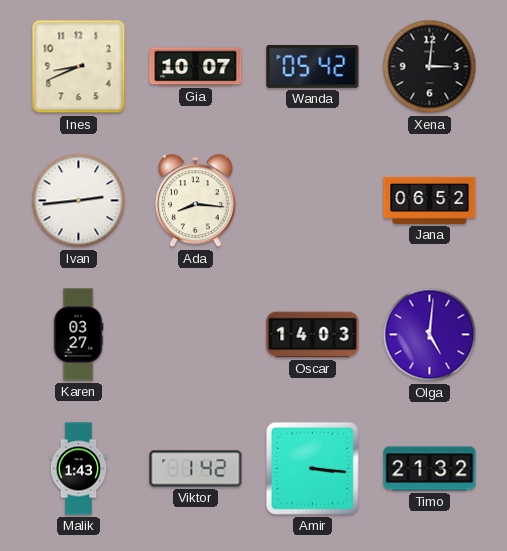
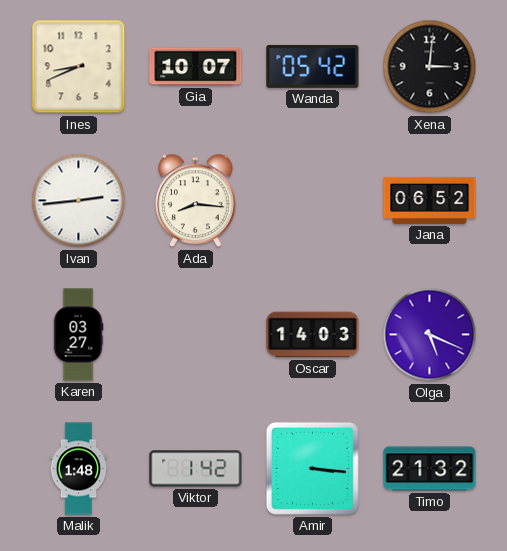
Olga: 5:01 -> 5:19
Malik: 1:43 -> 1:48
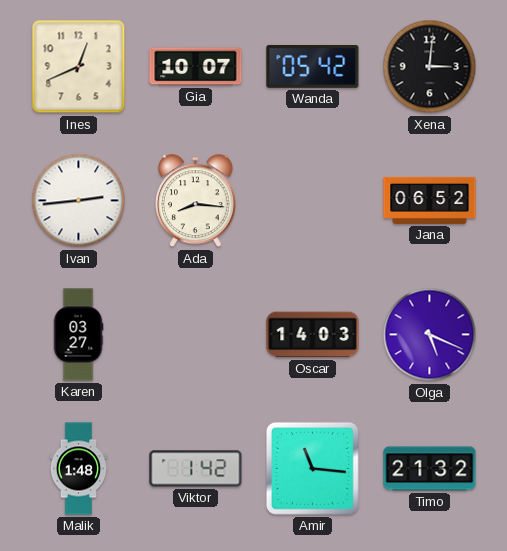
Ines: 8:41 -> 12:41
Amir: 3:16 -> 11:16
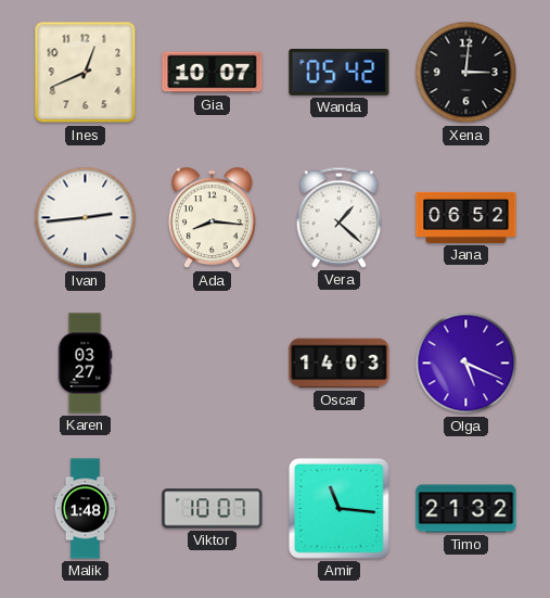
Vera: none -> 1:22
Viktor: 1:42 -> 10:07
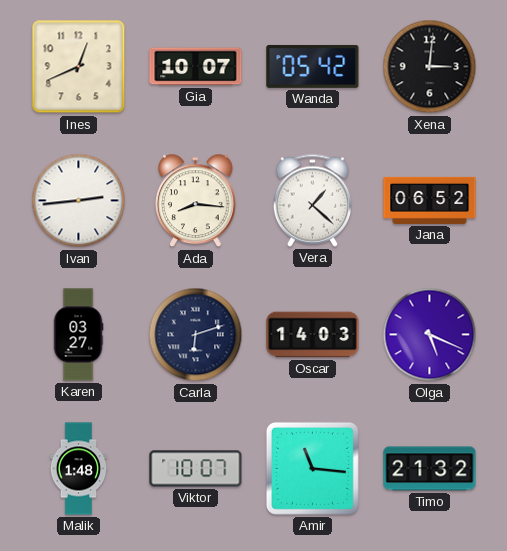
Carla: none -> 6:12
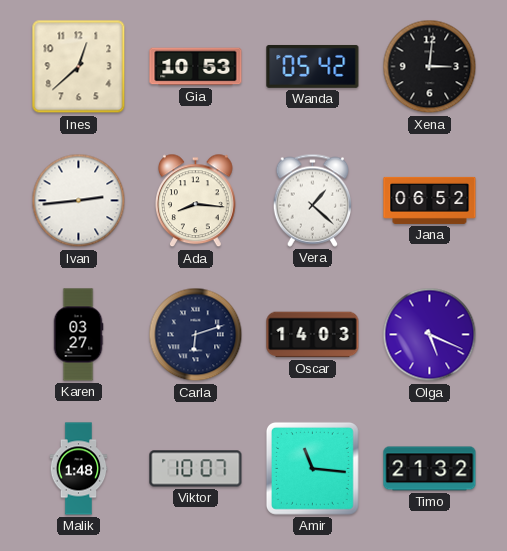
Ines: 12:41 -> 12:38
Gia: 10:07 -> 10:53
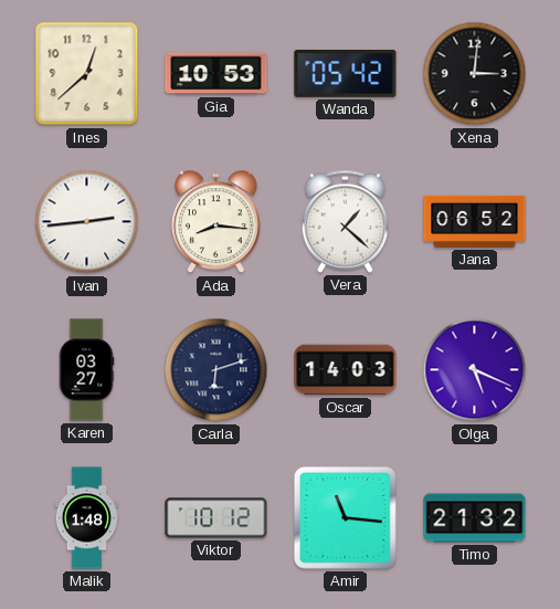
Viktor: 10:07 -> 10:12
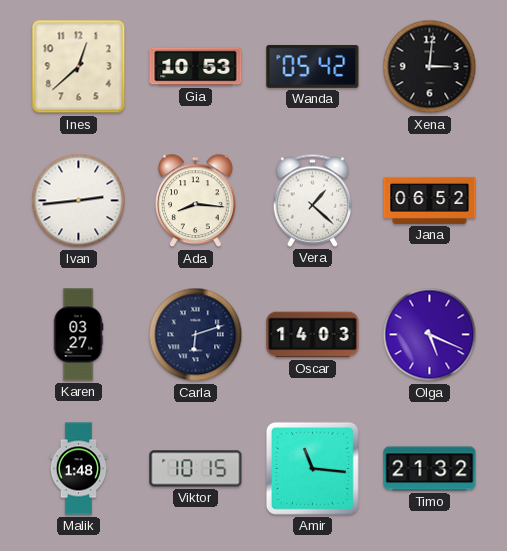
Viktor: 10:12 -> 10:15
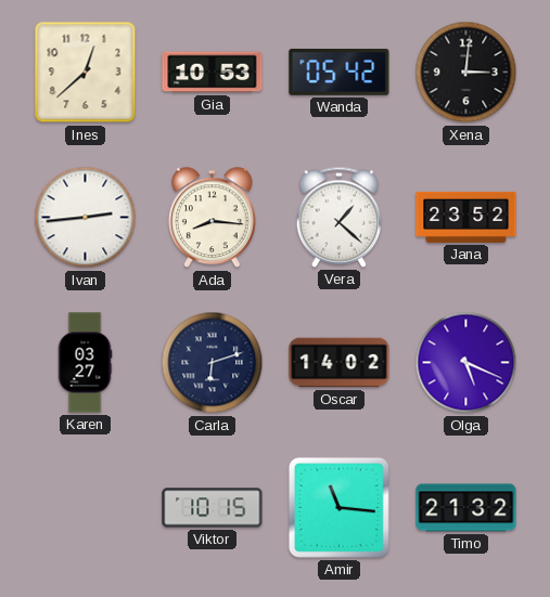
Jana: 06:52 -> 23:52
Oscar: 14:03 -> 14:02
Malik: 1:48 -> none
